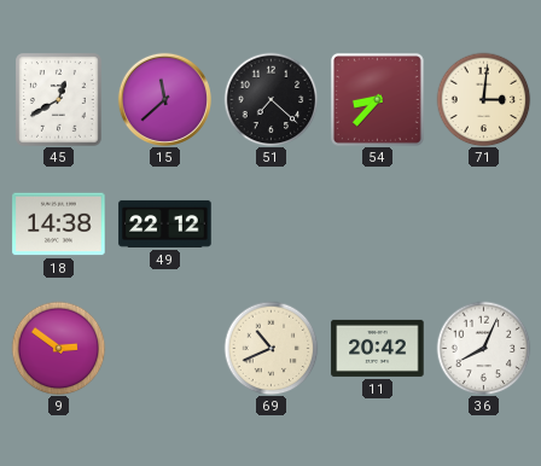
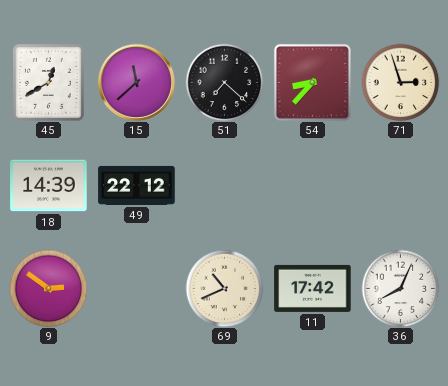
71: 3:01 -> 2:57
18: 14:38 -> 14:39
11: 20:42 -> 17:42
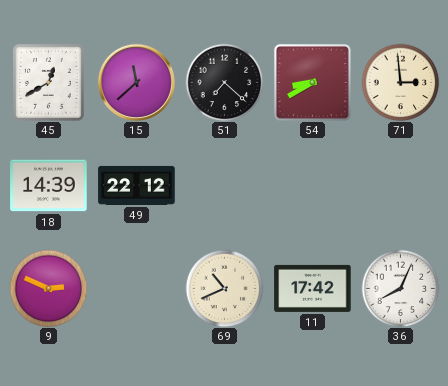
54: 8:37 -> 8:40
71: 2:57 -> 2:59
9: 2:51 -> 2:49
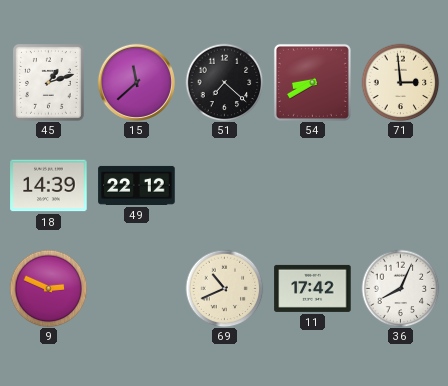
45: 12:40 -> 1:12
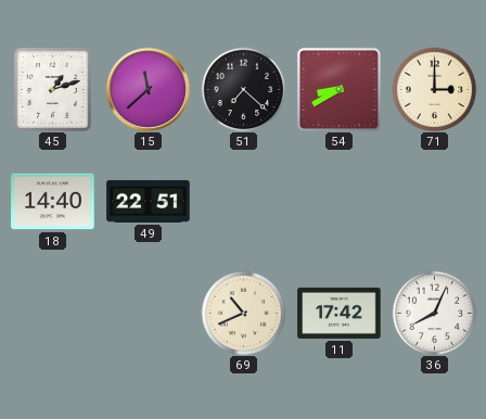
71: 2:59 -> 3:00
18: 14:39 -> 14:40
49: 22:12 -> 22:51
9: 2:49 -> none
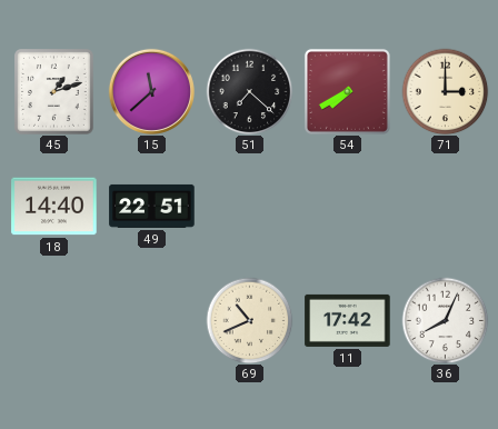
54: 8:40 -> 7:40
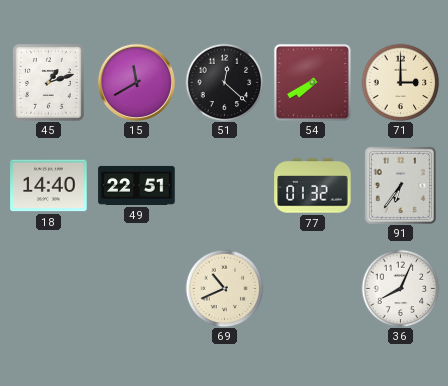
15: 11:38 -> 11:40
51: 7:22 -> 12:22
77: none -> 01:32
91: none -> 6:36
11: 17:42 -> none
